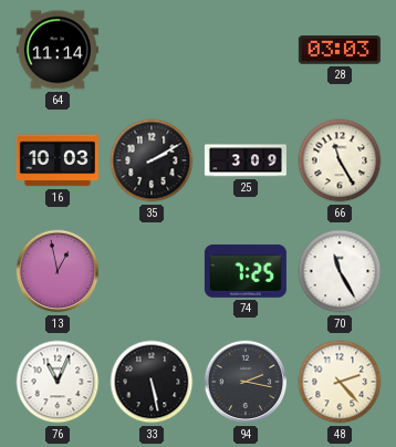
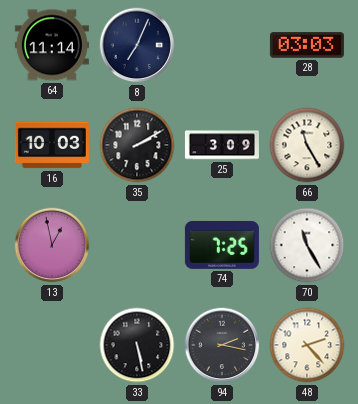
8: none -> 7:04
76: 11:04 -> none
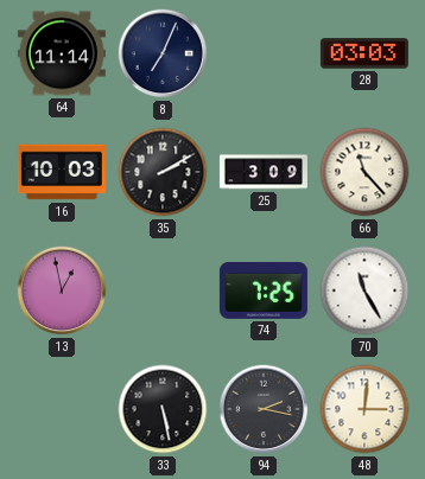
66: 11:25 -> 11:23
48: 2:23 -> 3:01
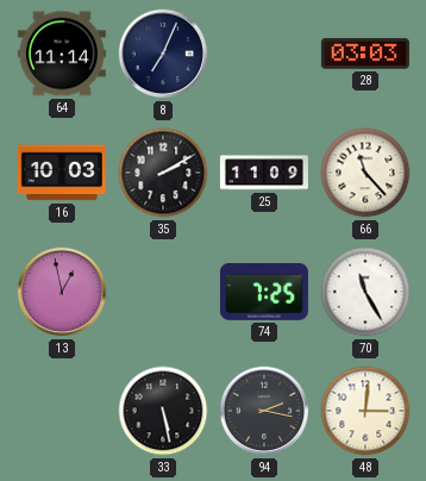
25: 3:09 -> 11:09
